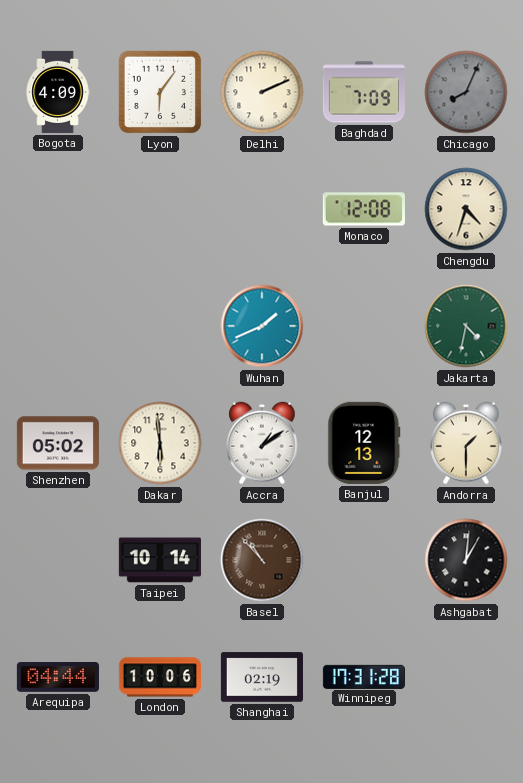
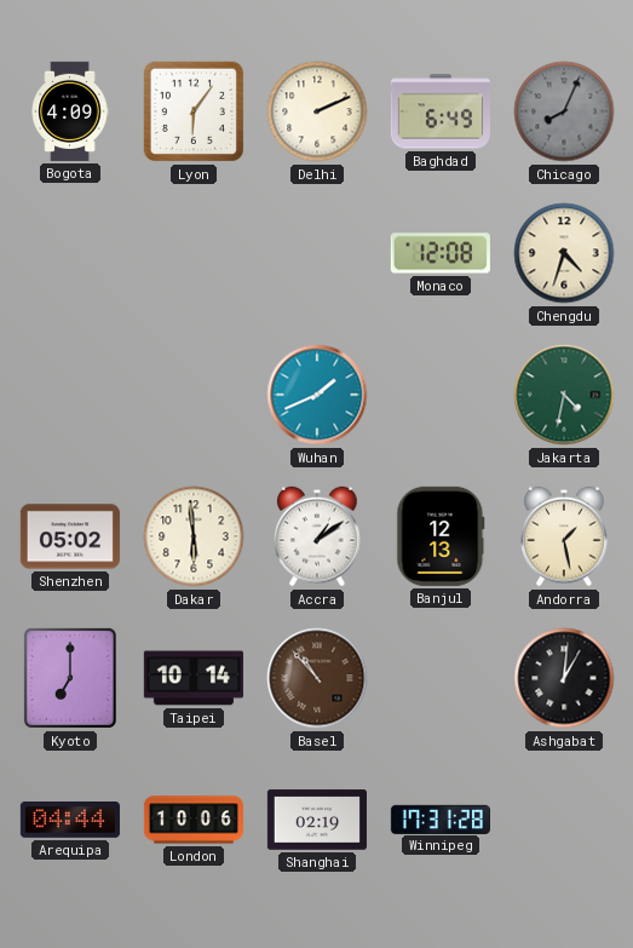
Baghdad: 7:09 -> 6:49
Andorra: 1:30 -> 1:28
Kyoto: none -> 7:00
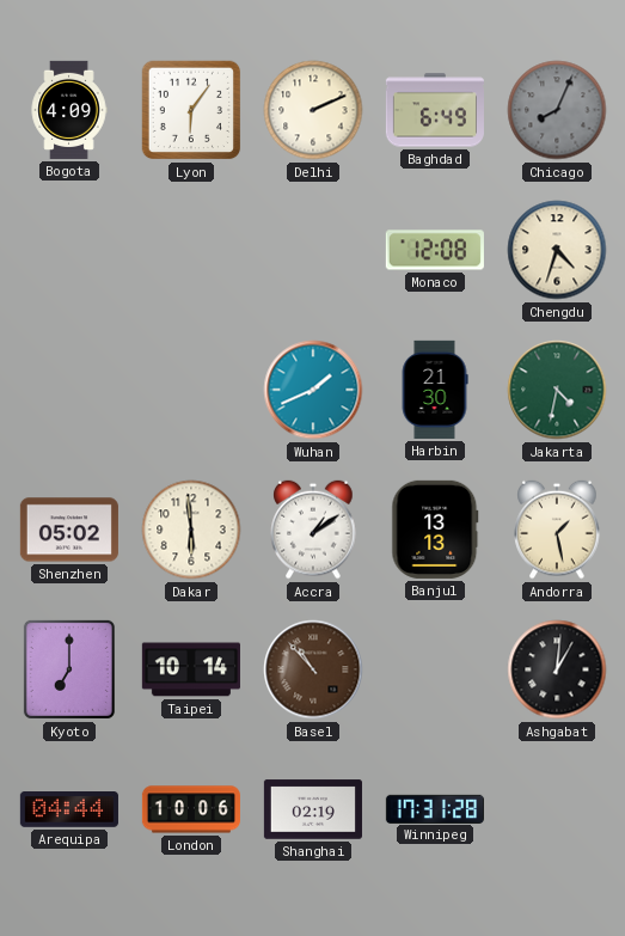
Harbin: none -> 21:30
Banjul: 12:13 -> 13:13
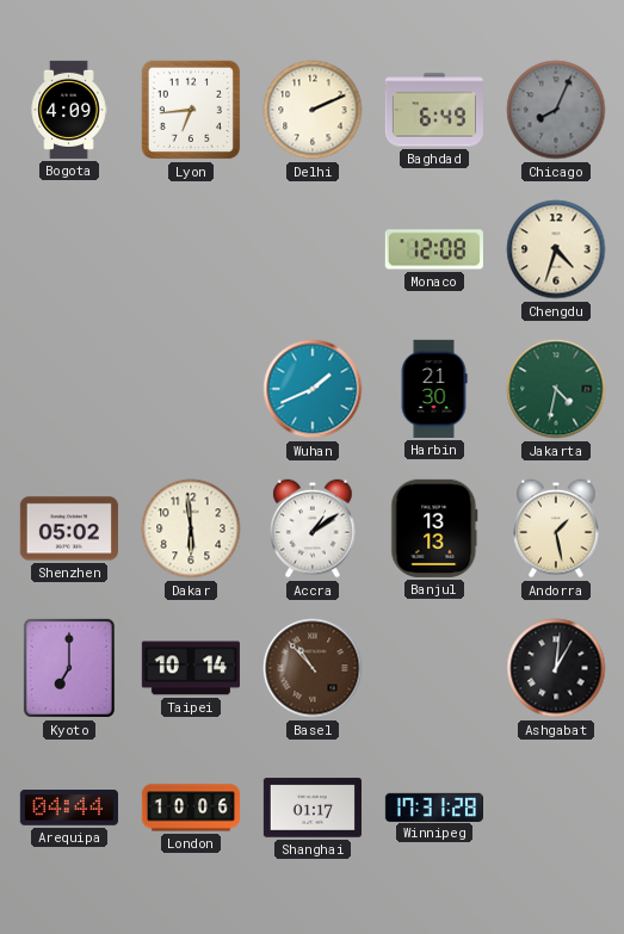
Lyon: 6:06 -> 6:44
Shanghai: 02:19 -> 01:17
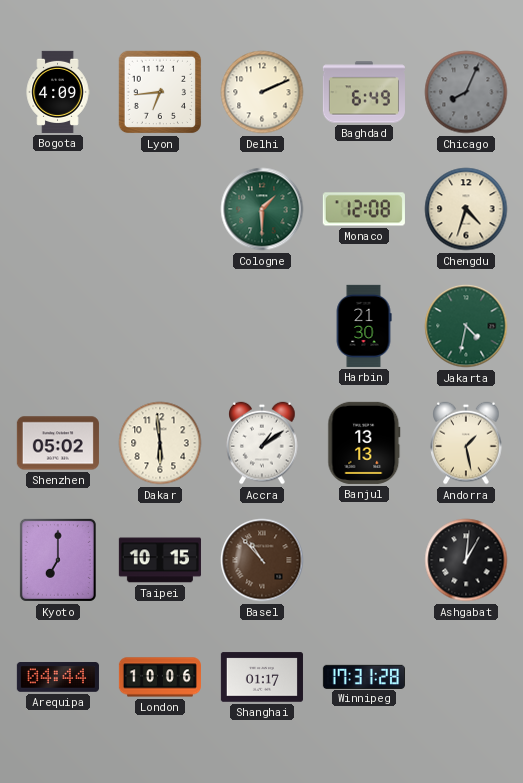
Cologne: none -> 1:30
Wuhan: 1:41 -> none
Taipei: 10:14 -> 10:15
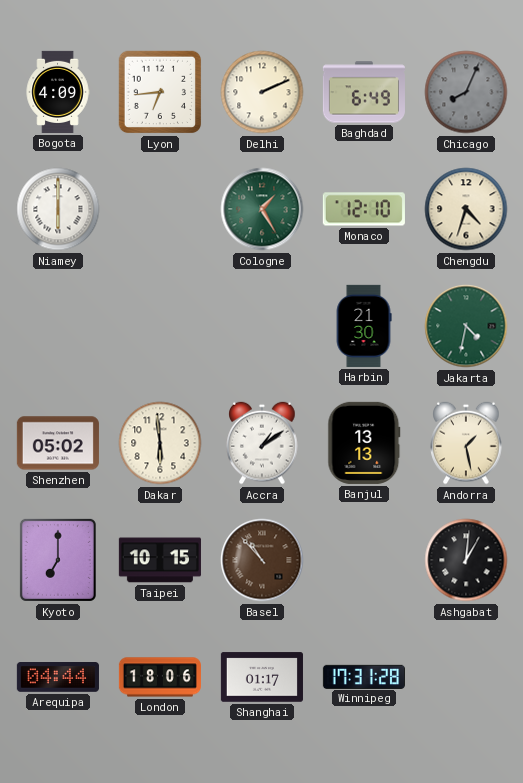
Niamey: none -> 6:00
Cologne: 1:30 -> 1:25
Monaco: 12:08 -> 12:10
London: 10:06 -> 18:06
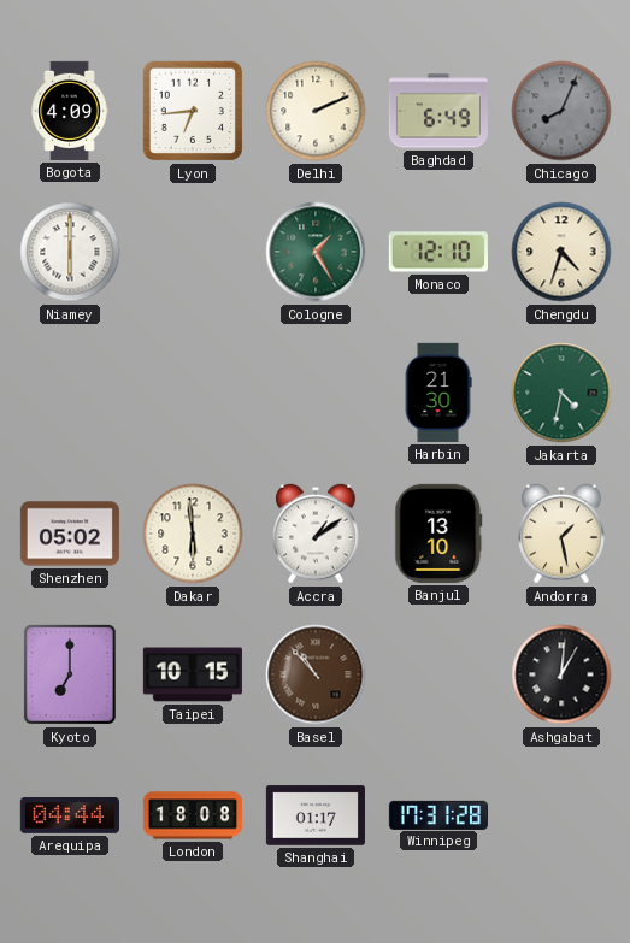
Banjul: 13:13 -> 13:10
London: 18:06 -> 18:08
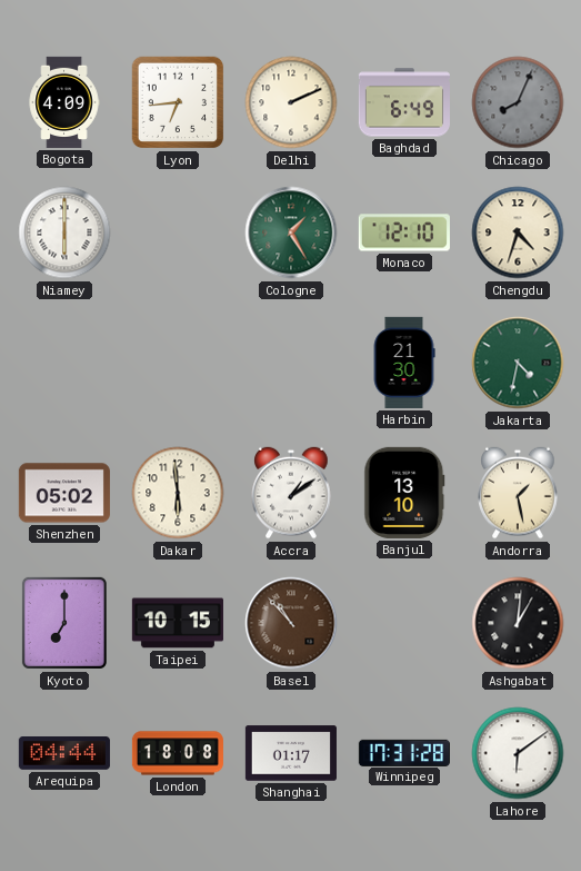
Lahore: none -> 6:09
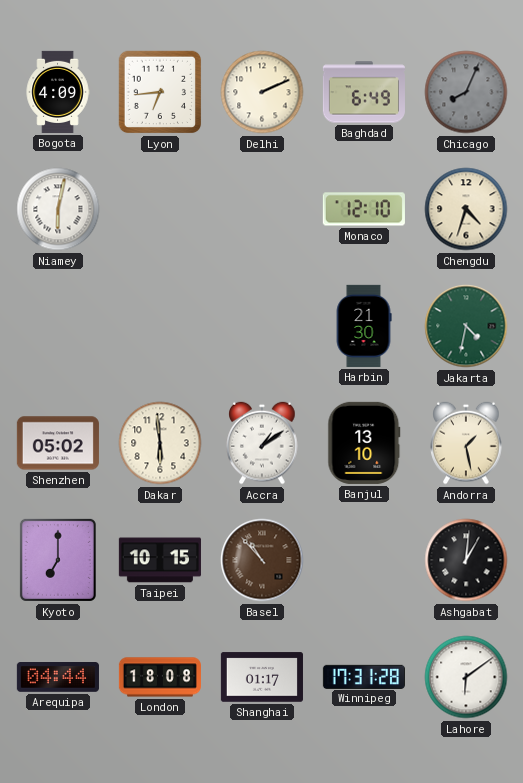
Niamey: 6:00 -> 6:02
Cologne: 1:25 -> none
